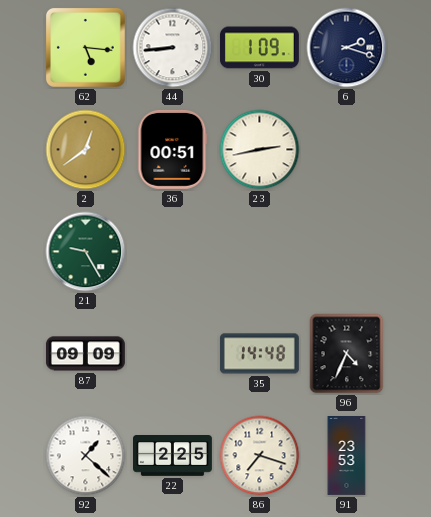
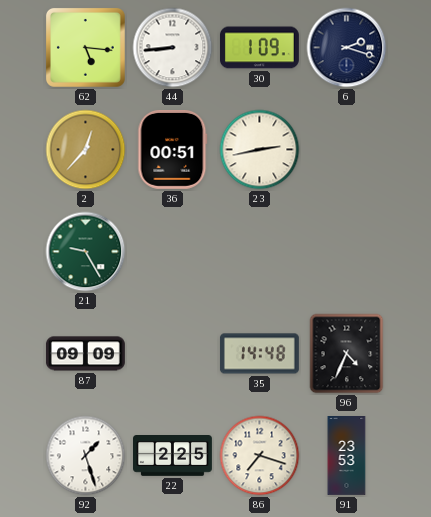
2: 12:39 -> 12:37
92: 1:22 -> 1:27
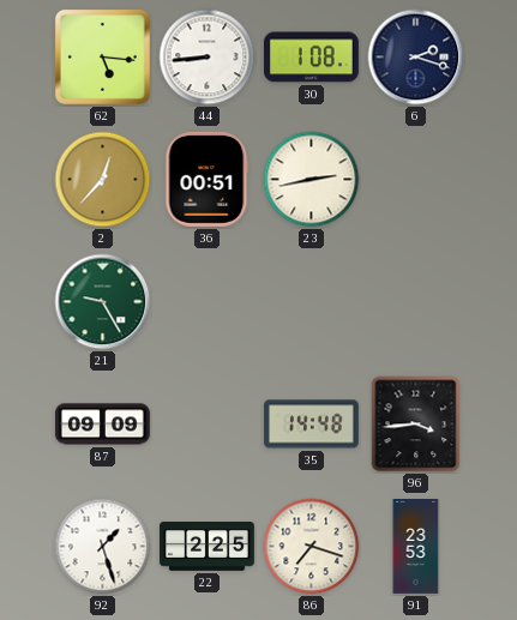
30: 1:09 -> 1:08
96: 4:34 -> 3:44
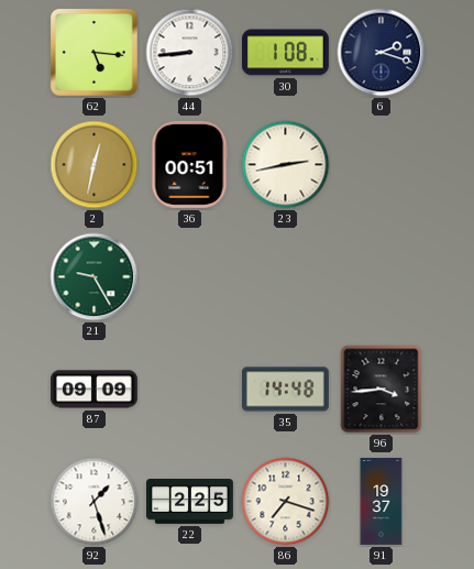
2: 12:37 -> 12:32
91: 23:53 -> 19:37
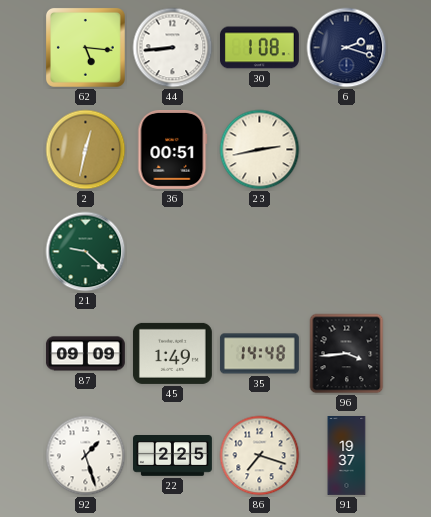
21: 9:25 -> 9:22
45: none -> 1:49
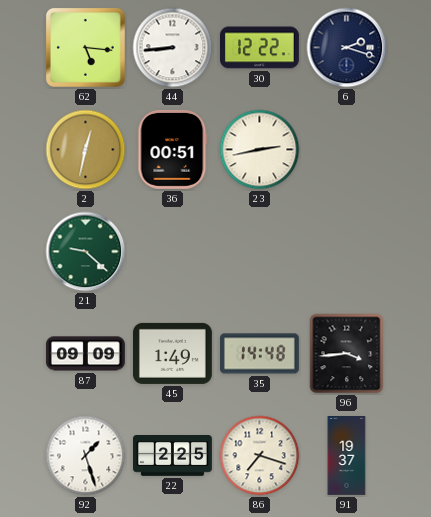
30: 1:08 -> 12:22
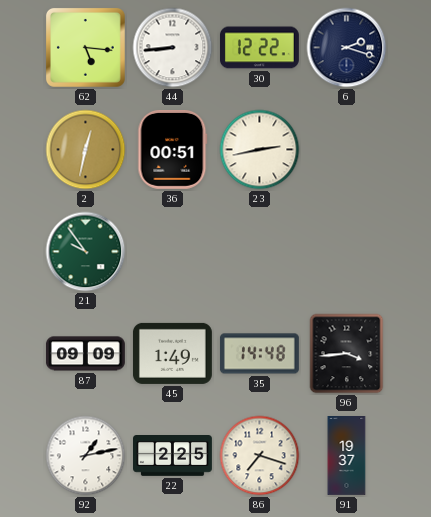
21: 9:22 -> 9:54
92: 1:27 -> 1:13
